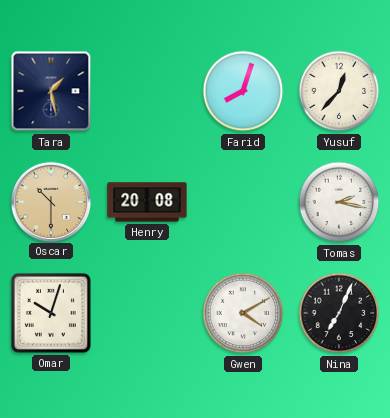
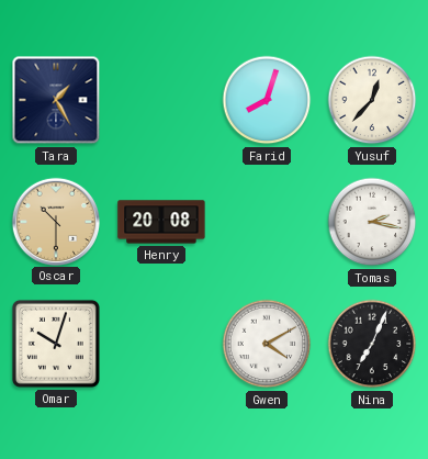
Tara: 1:28 -> 1:25
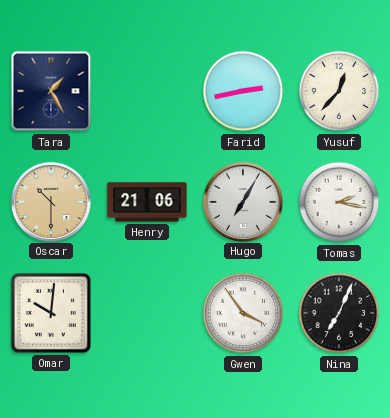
Farid: 8:03 -> 2:43
Henry: 20:08 -> 21:06
Hugo: none -> 7:05
Omar: 10:03 -> 10:01
Gwen: 4:10 -> 3:54
